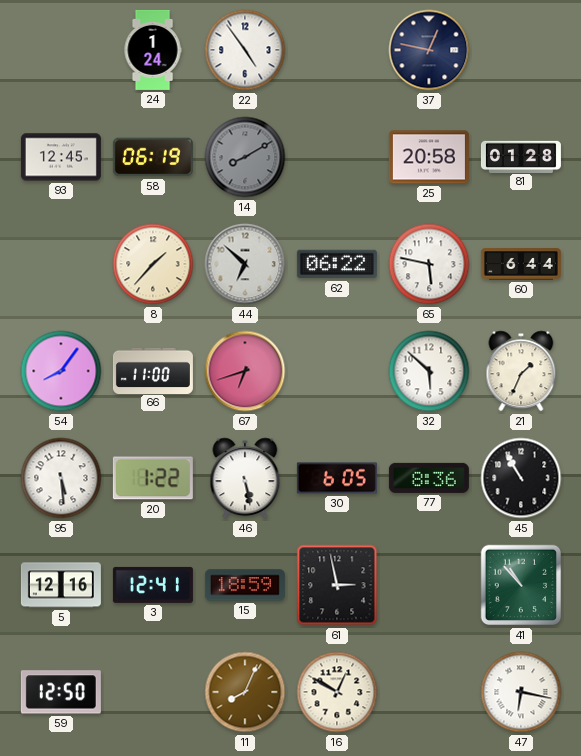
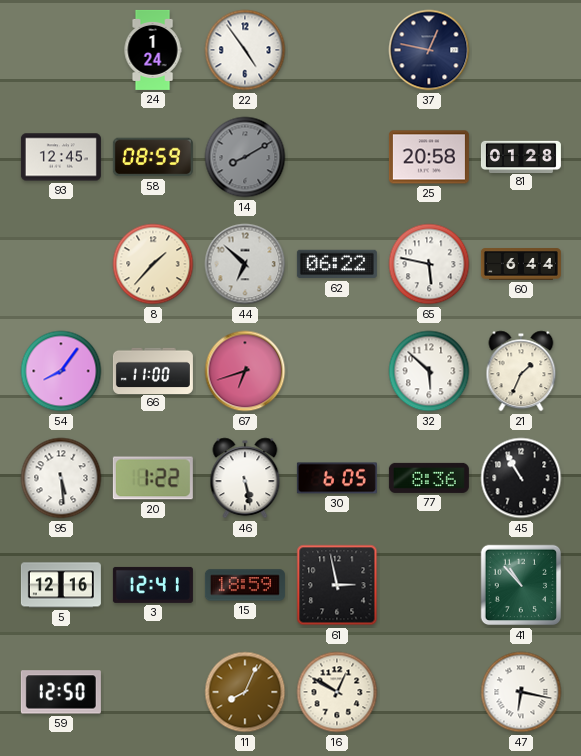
58: 06:19 -> 08:59
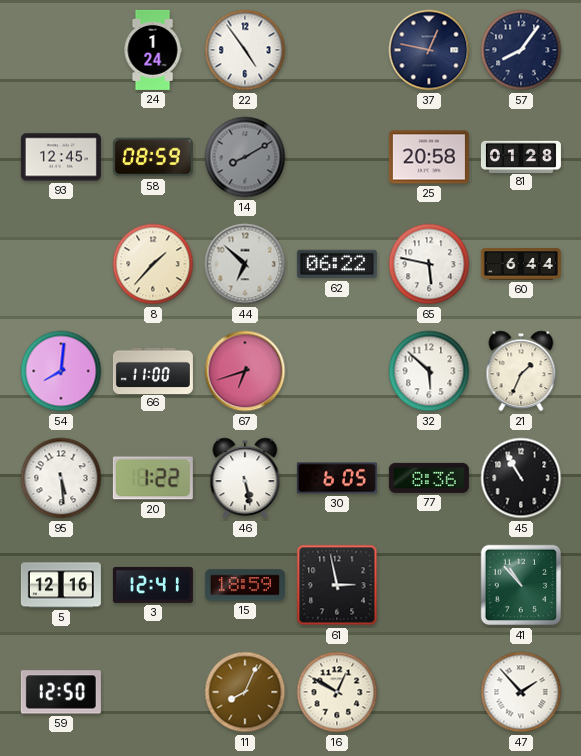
57: none -> 8:06
54: 8:06 -> 8:01
47: 6:17 -> 1:53
